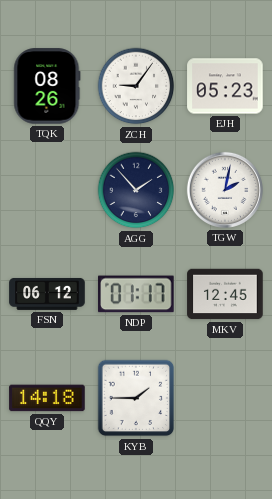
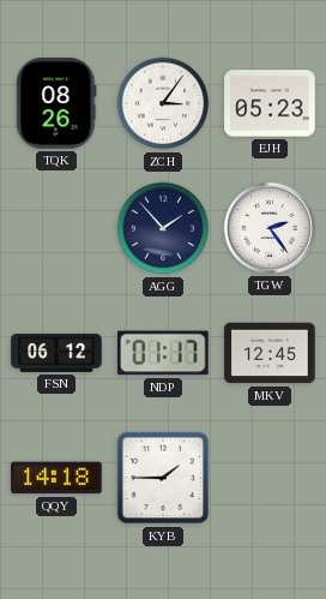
ZCH: 9:06 -> 3:06
TGW: 2:02 -> 2:24
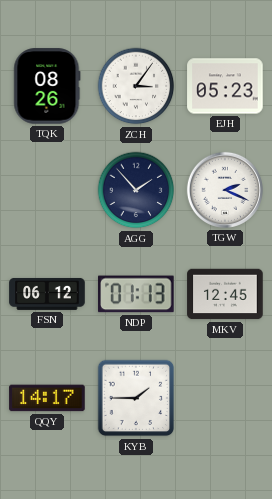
TGW: 2:24 -> 2:19
NDP: 01:17 -> 01:13
QQY: 14:18 -> 14:17
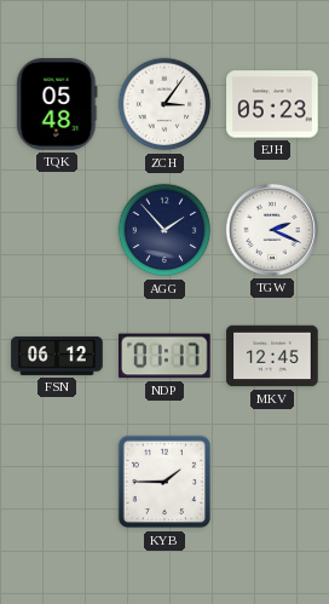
TQK: 08:26 -> 05:48
NDP: 01:13 -> 01:17
QQY: 14:17 -> none
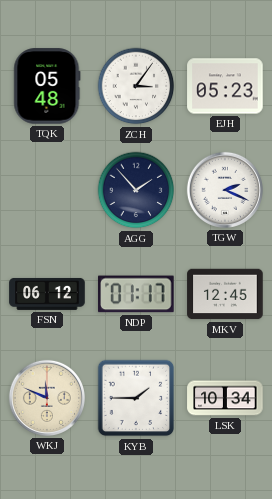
WKJ: none -> 11:49
LSK: none -> 10:34
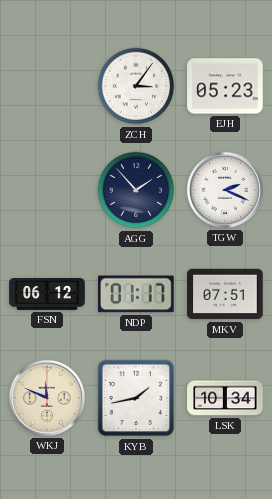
TQK: 05:48 -> none
MKV: 12:45 -> 07:51
KYB: 1:45 -> 1:43
